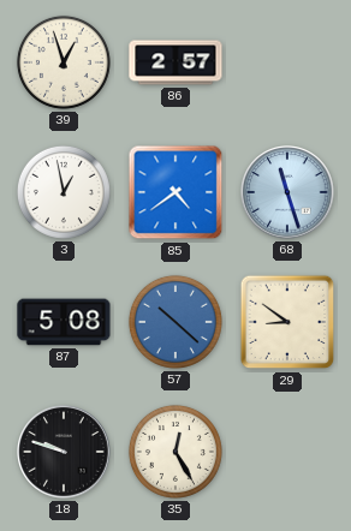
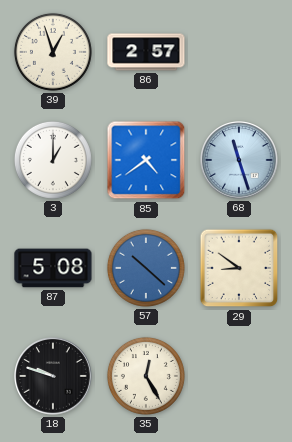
3: 12:58 -> 1:00
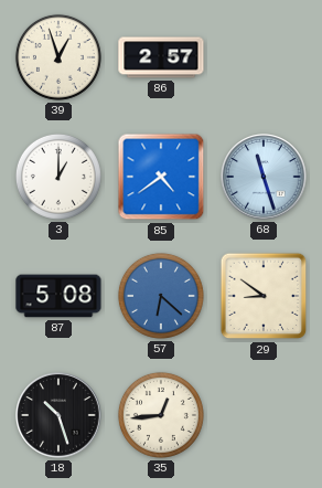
57: 10:22 -> 6:22
18: 9:48 -> 10:27
35: 12:25 -> 12:44
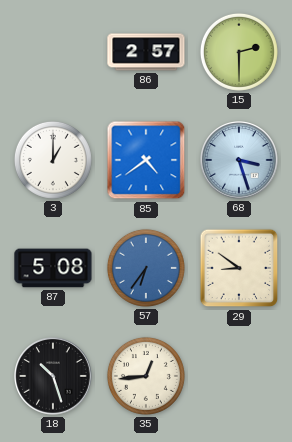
39: 12:57 -> none
15: none -> 2:30
68: 11:27 -> 3:27
57: 6:22 -> 6:36
